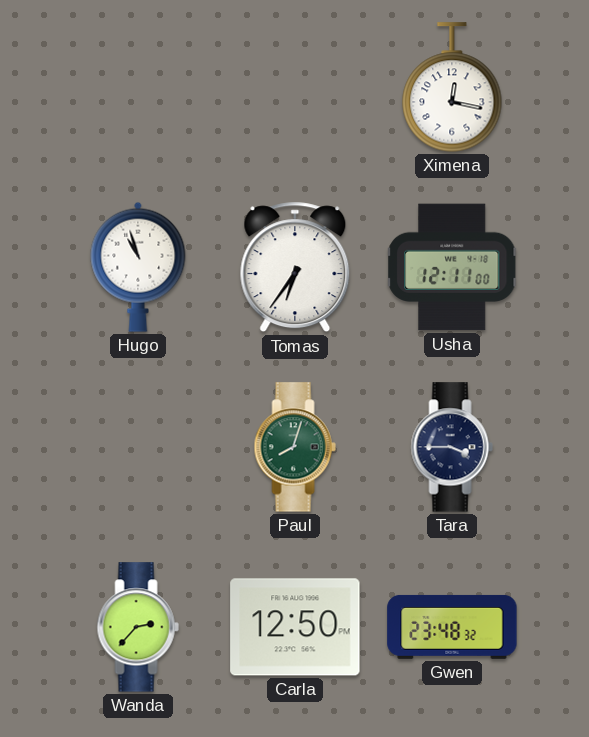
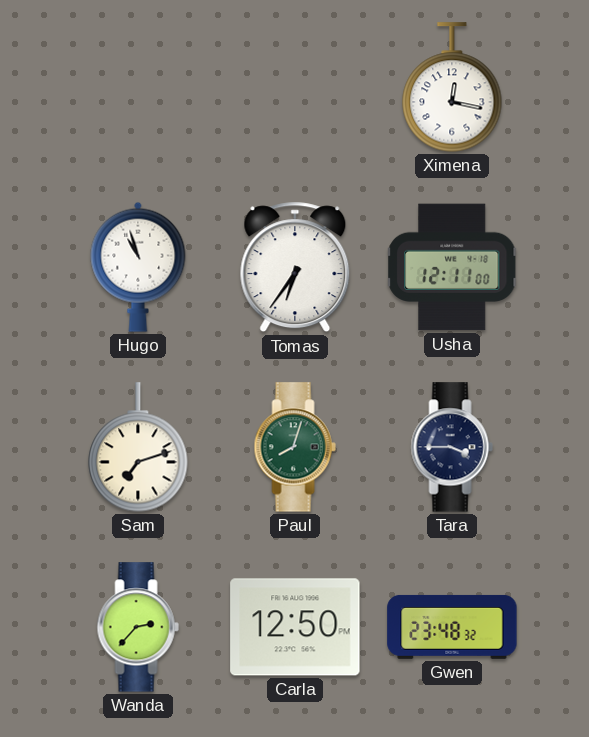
Sam: none -> 7:12
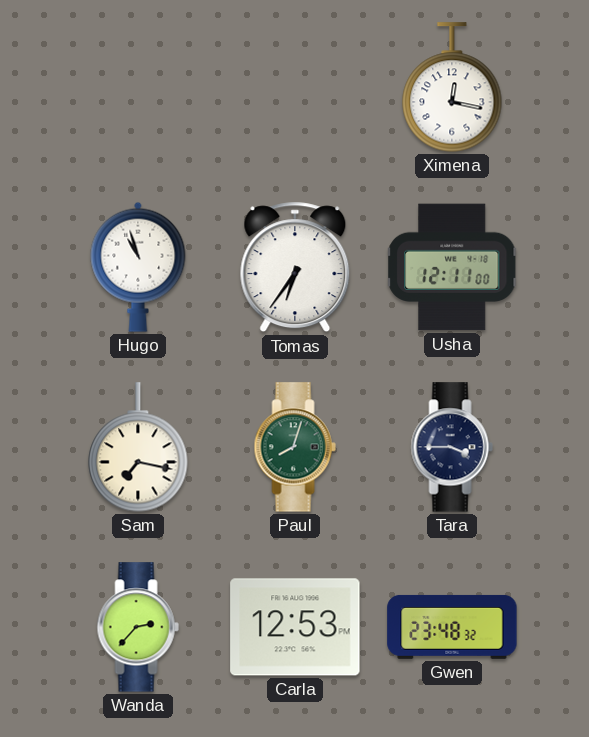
Sam: 7:12 -> 7:17
Carla: 12:50 -> 12:53
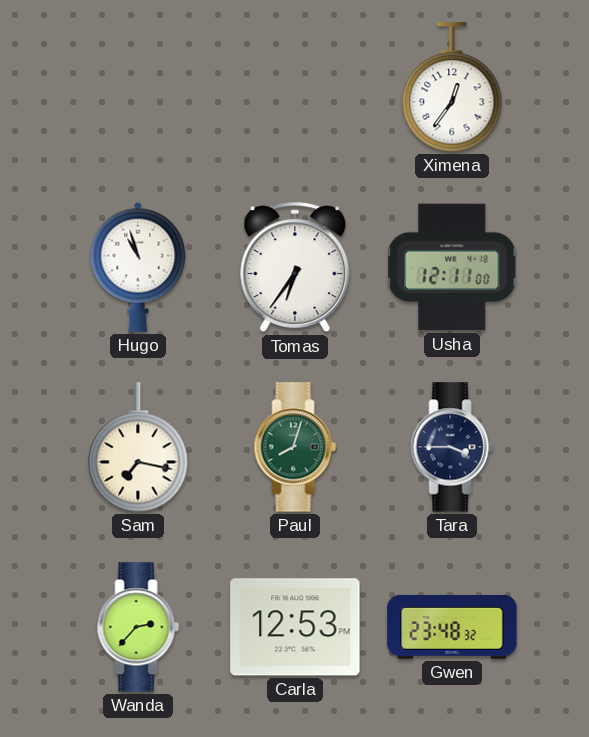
Ximena: 12:17 -> 12:36
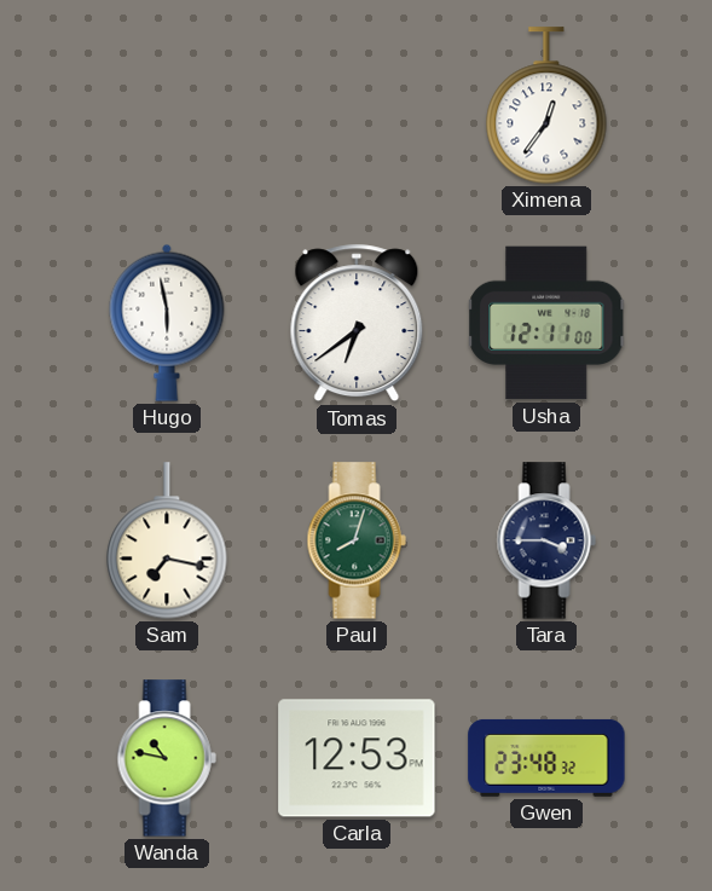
Hugo: 10:57 -> 5:58
Tomas: 6:36 -> 6:39
Wanda: 2:37 -> 10:47
